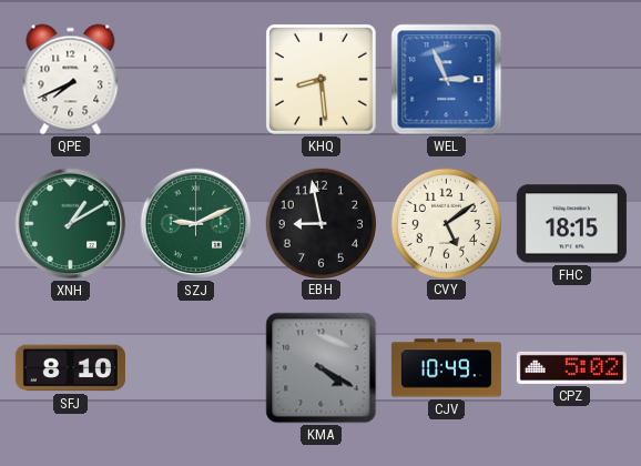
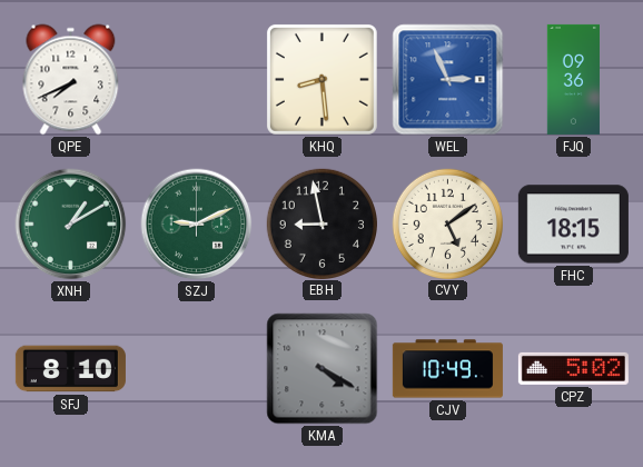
FJQ: none -> 09:36
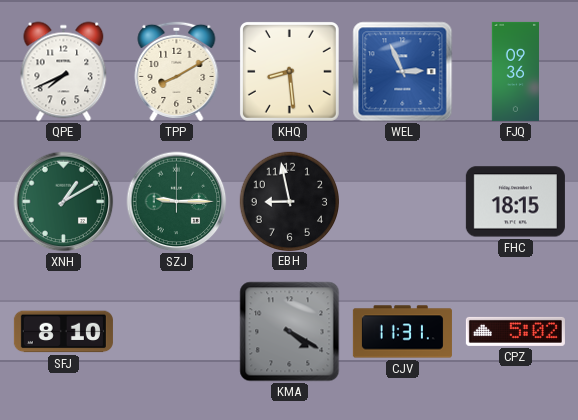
TPP: none -> 8:10
SZJ: 9:11 -> 9:15
CVY: 5:09 -> none
CJV: 10:49 -> 11:31
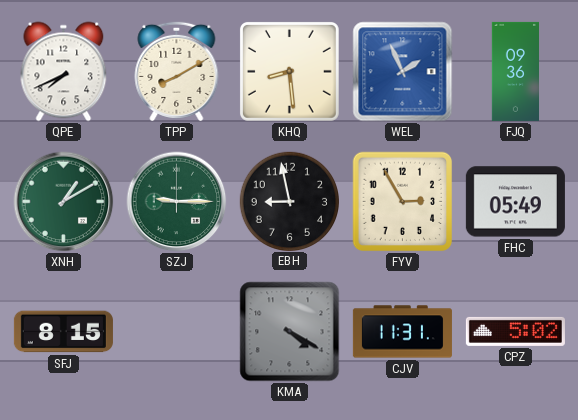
WEL: 2:56 -> 1:56
FYV: none -> 2:55
FHC: 18:15 -> 05:49
SFJ: 8:10 -> 8:15
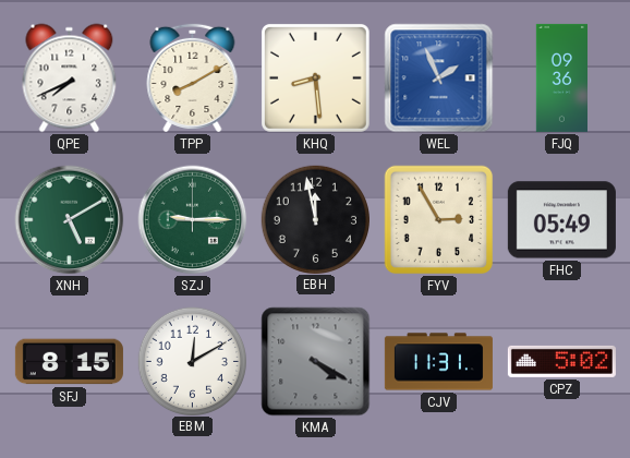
XNH: 1:10 -> 5:10
EBH: 8:58 -> 11:58
EBM: none -> 12:10
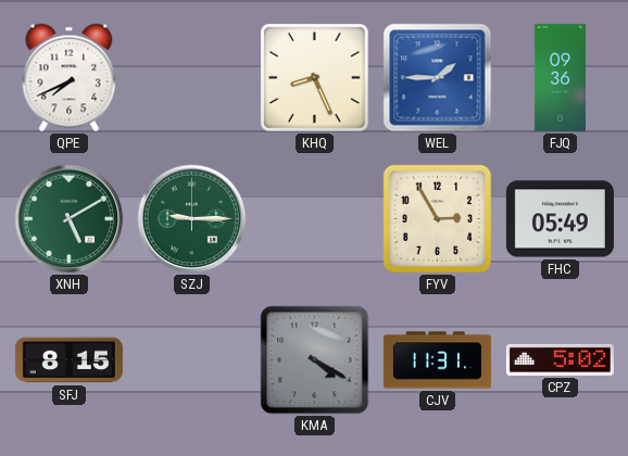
TPP: 8:10 -> none
KHQ: 8:29 -> 8:26
WEL: 1:56 -> 1:45
EBH: 11:58 -> none
EBM: 12:10 -> none
